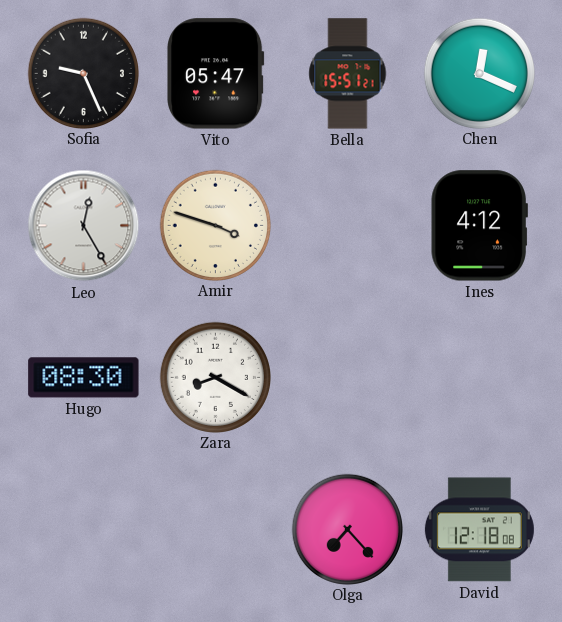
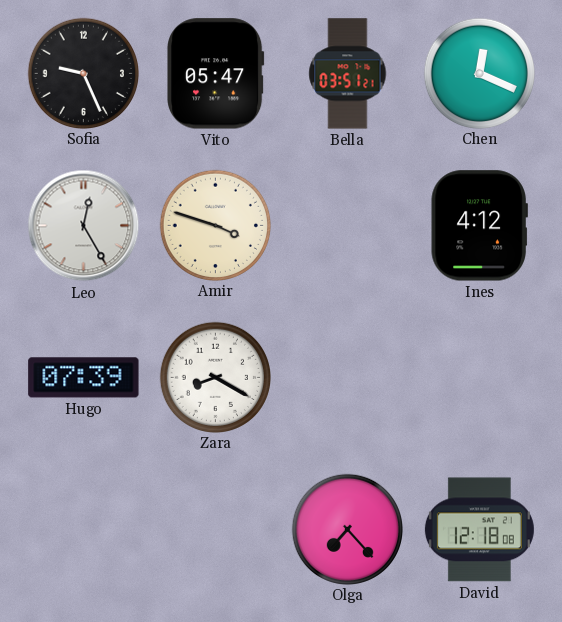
Bella: 15:51 -> 03:51
Hugo: 08:30 -> 07:39
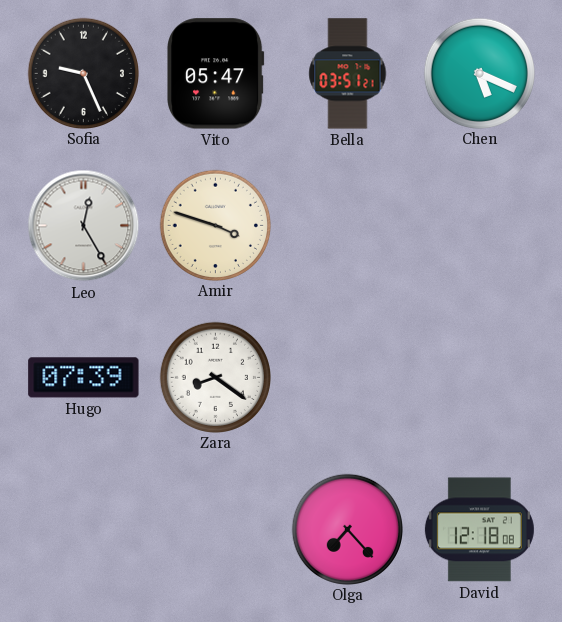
Chen: 12:19 -> 5:19
Ines: 4:12 -> none
Zara: 8:20 -> 8:21
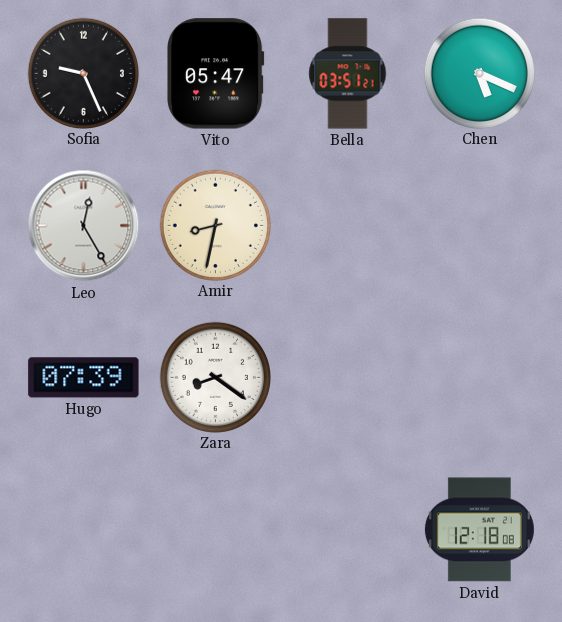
Amir: 3:48 -> 8:32
Olga: 7:23 -> none
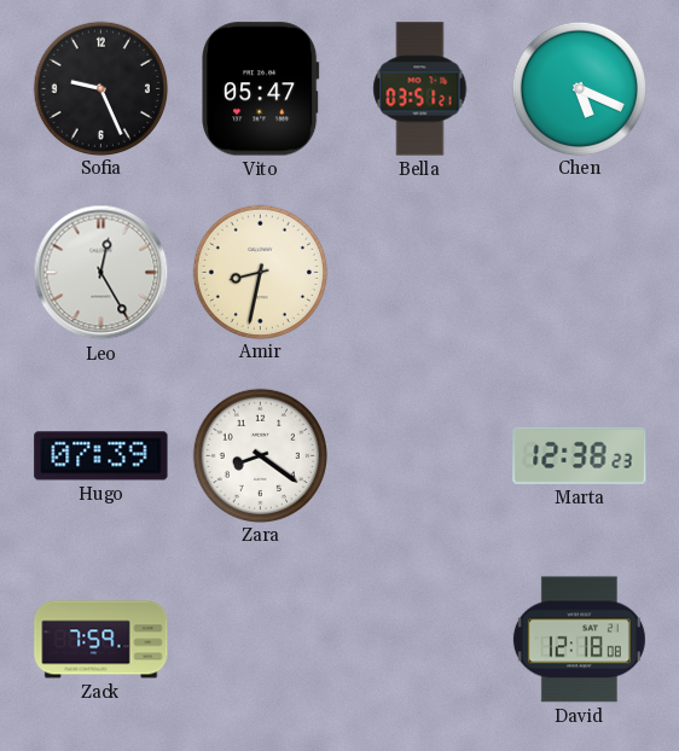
Marta: none -> 12:38
Zack: none -> 7:59
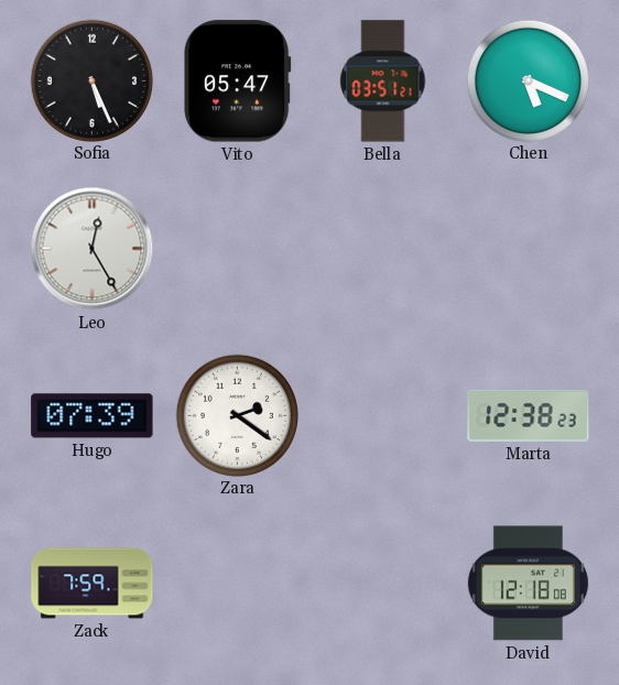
Sofia: 9:26 -> 5:26
Amir: 8:32 -> none
Zara: 8:21 -> 2:21
